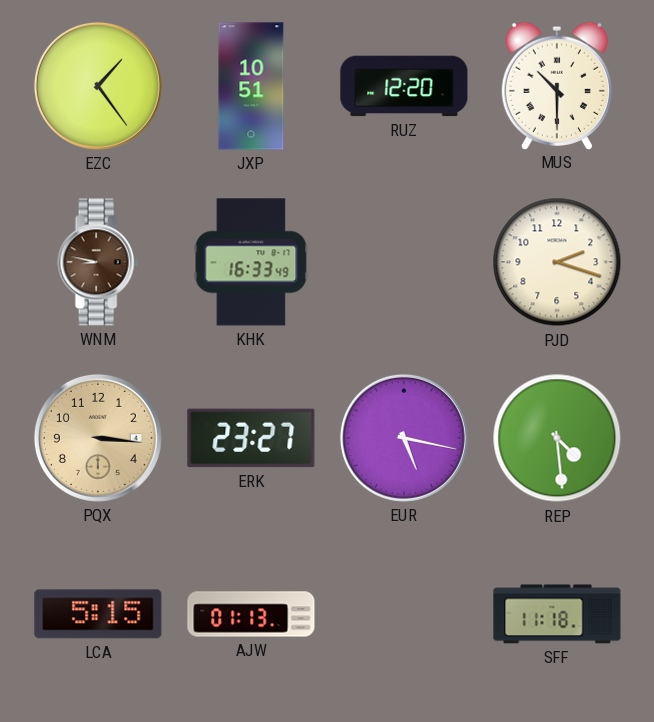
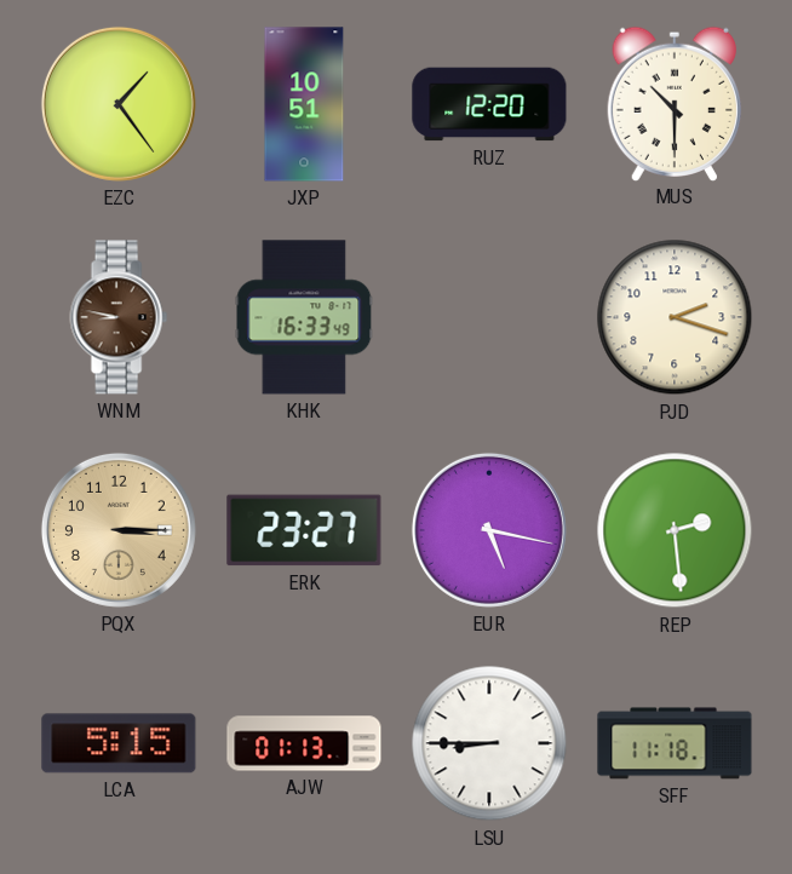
PQX: 3:16 -> 3:15
REP: 4:29 -> 2:29
LSU: none -> 8:45
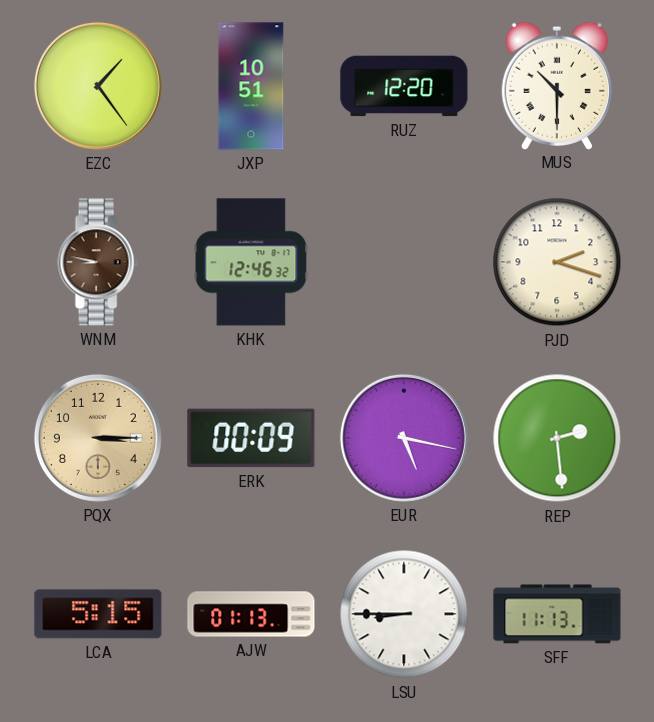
KHK: 16:33 -> 12:46
ERK: 23:27 -> 00:09
SFF: 11:18 -> 11:13
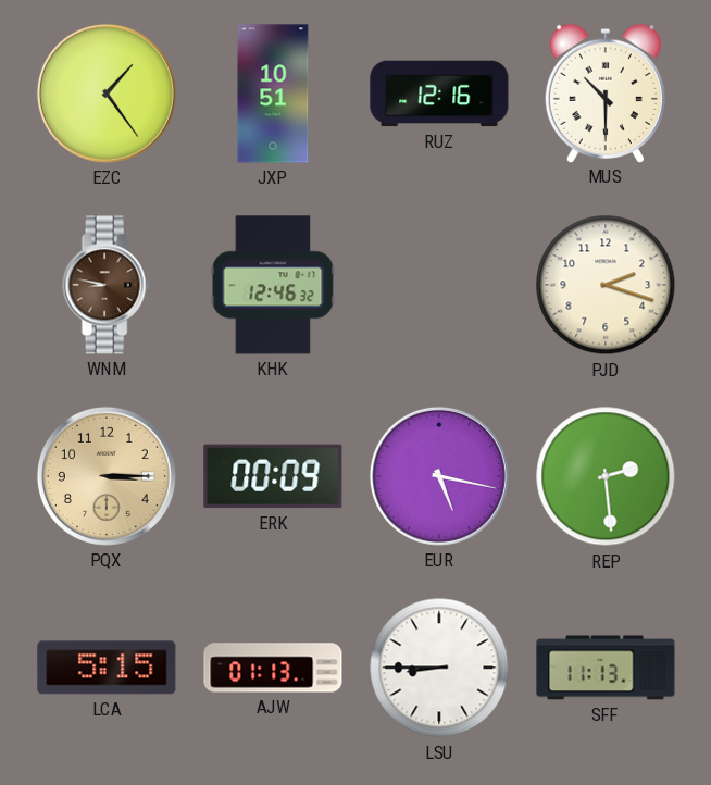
RUZ: 12:20 -> 12:16
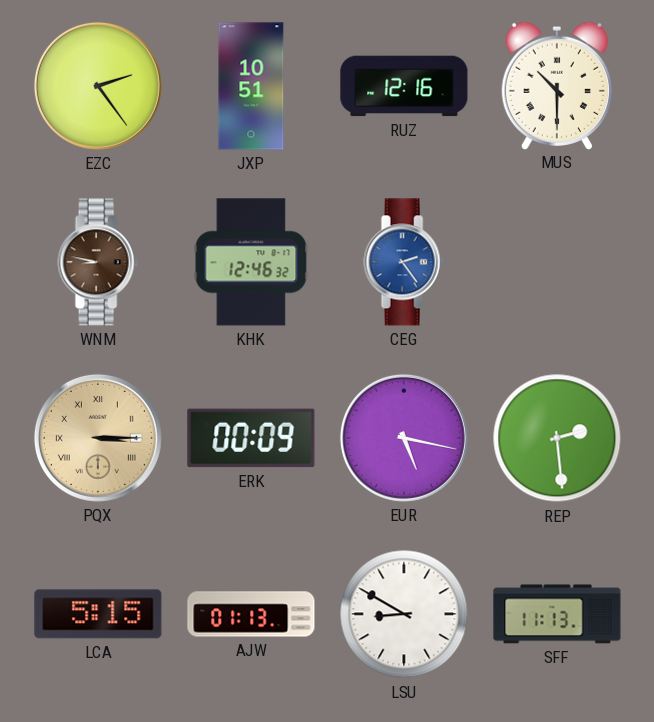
EZC: 1:24 -> 2:24
CEG: none -> 2:24
PJD: 2:18 -> none
PQX numerals: Arabic -> Roman
LSU: 8:45 -> 8:50
